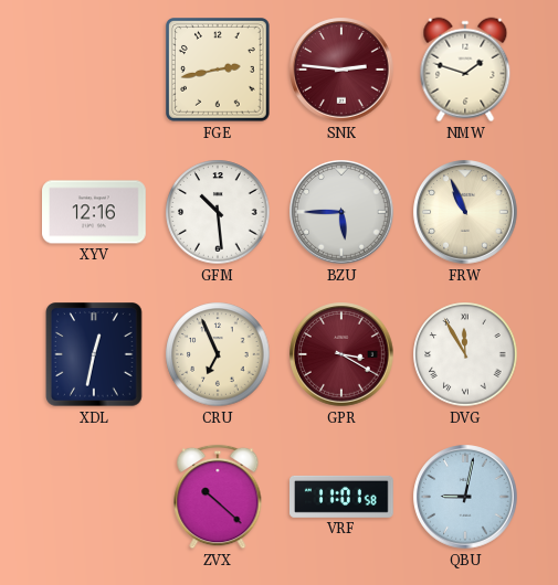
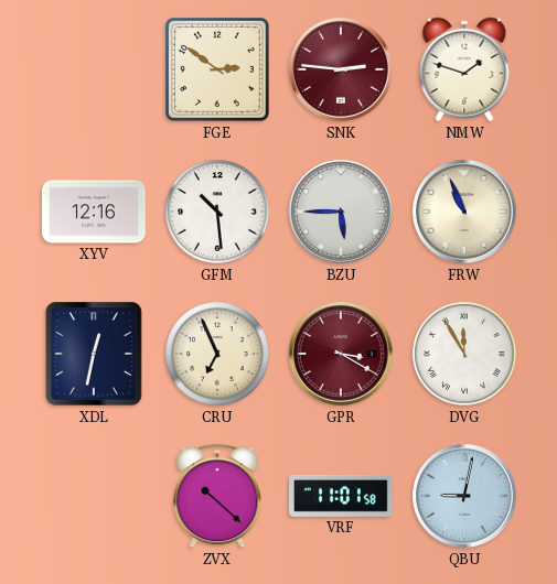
FGE: 2:43 -> 2:51
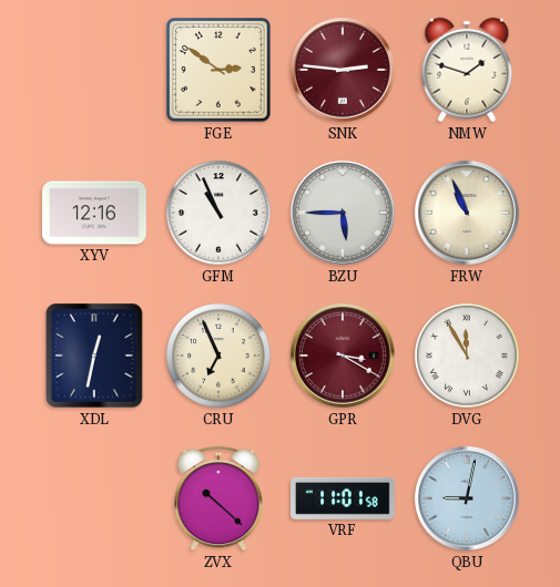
GFM: 10:29 -> 10:56
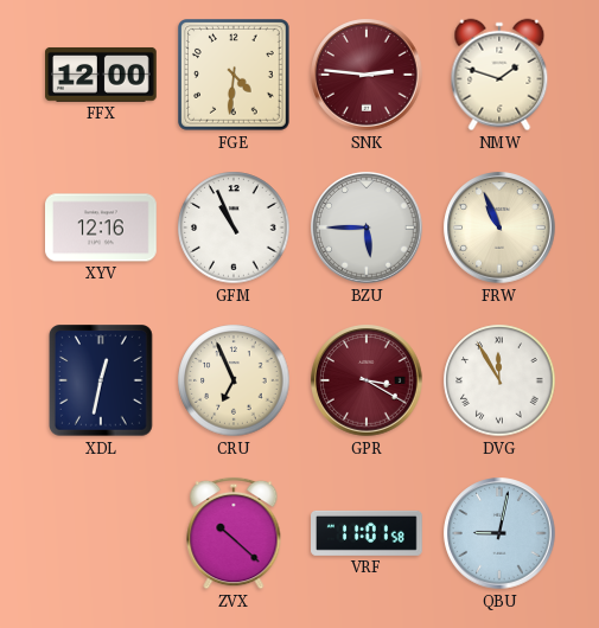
FFX: none -> 12:00
FGE: 2:51 -> 4:31
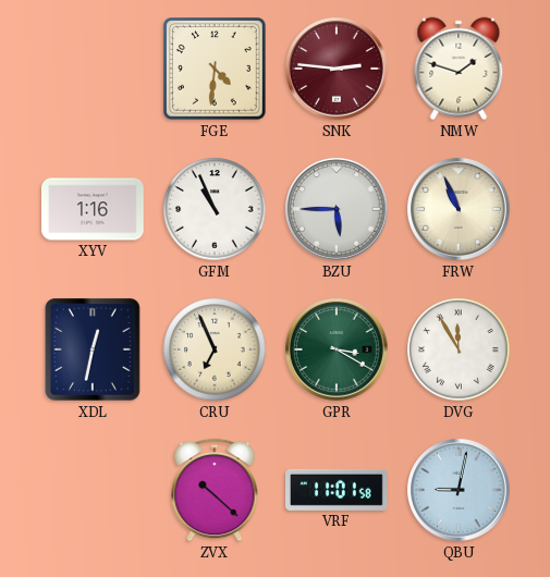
FFX: 12:00 -> none
XYV: 12:16 -> 1:16
GPR dial: burgundy -> green
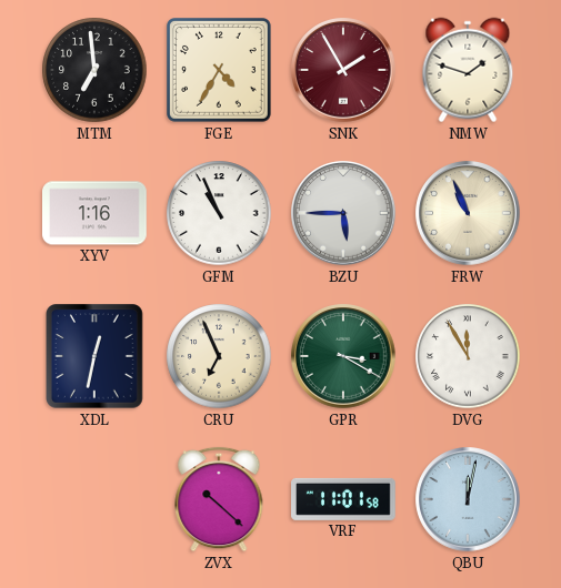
MTM: none -> 6:59
FGE: 4:31 -> 4:35
SNK: 2:46 -> 1:55
QBU: 9:02 -> 12:02
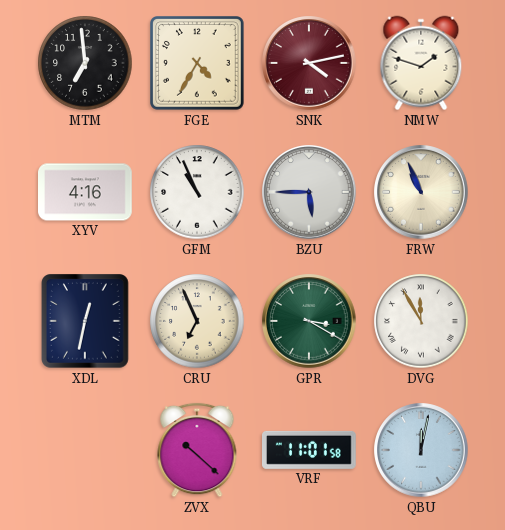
SNK: 1:55 -> 4:13
XYV: 1:16 -> 4:16
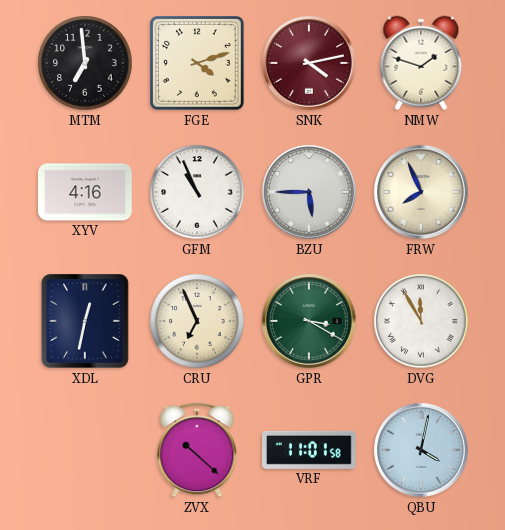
FGE: 4:35 -> 4:12
FRW: 10:56 -> 7:56
QBU: 12:02 -> 4:02
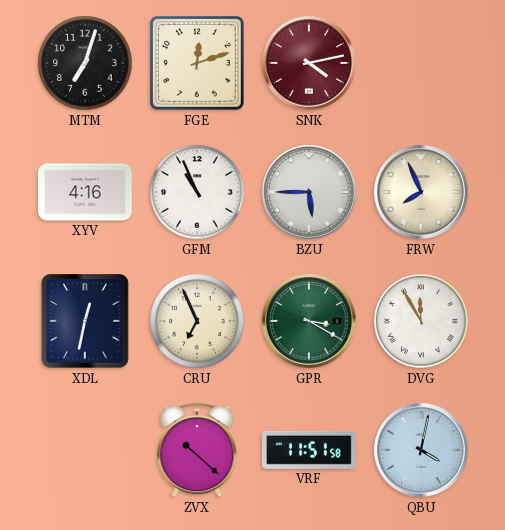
MTM: 6:59 -> 7:03
FGE: 4:12 -> 12:12
NMW: 1:48 -> none
VRF: 11:01 -> 11:51
